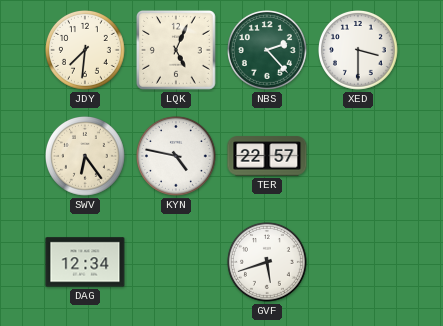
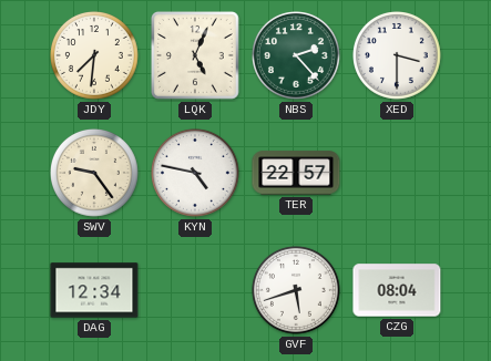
SWV: 6:24 -> 9:24
CZG: none -> 08:04
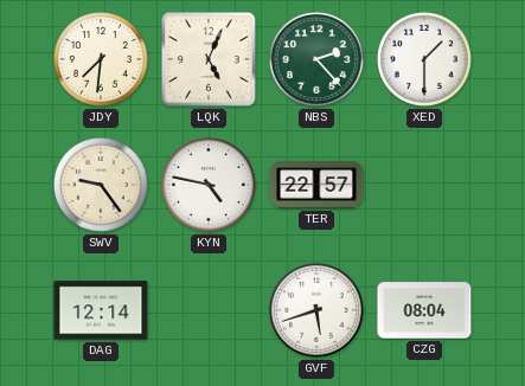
XED: 3:30 -> 1:30
DAG: 12:34 -> 12:14
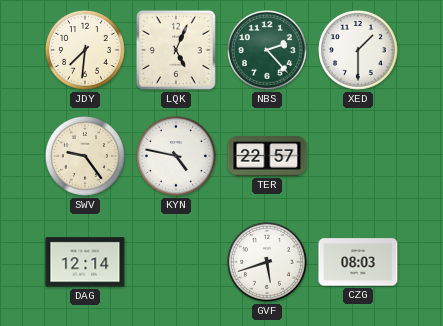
CZG: 08:04 -> 08:03
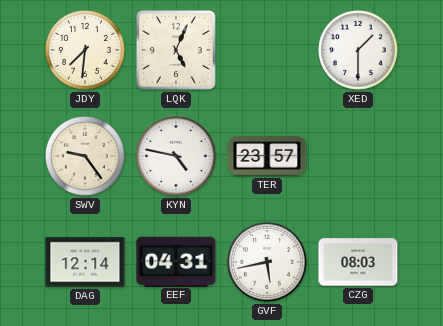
NBS: 2:23 -> none
TER: 22:57 -> 23:57
EEF: none -> 04:31
GVF: 5:42 -> 5:43
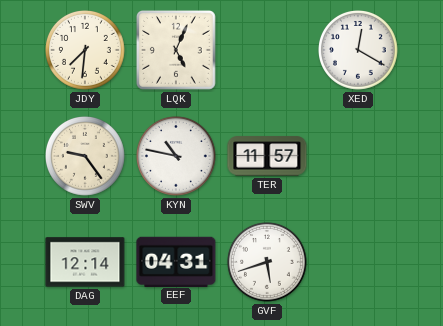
XED: 1:30 -> 12:20
KYN: 4:47 -> 10:47
TER: 23:57 -> 11:57
GVF: 5:43 -> 5:42
CZG: 08:03 -> none
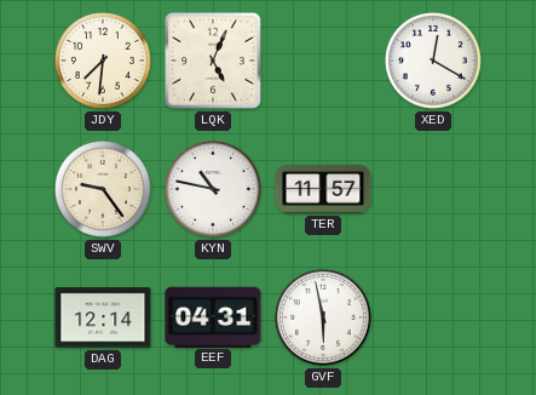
GVF: 5:42 -> 5:58
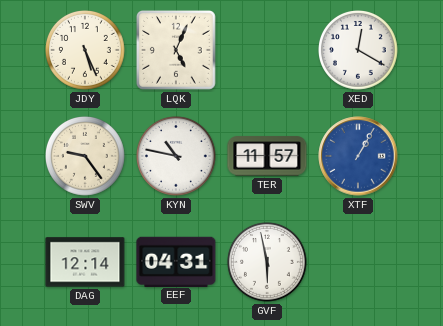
JDY: 7:31 -> 5:26
XTF: none -> 1:05
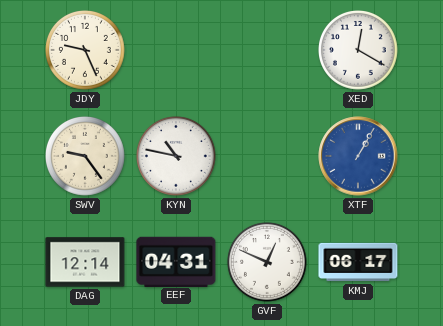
JDY: 5:26 -> 9:26
LQK: 5:04 -> none
TER: 11:57 -> none
GVF: 5:58 -> 12:49
KMJ: none -> 06:17
